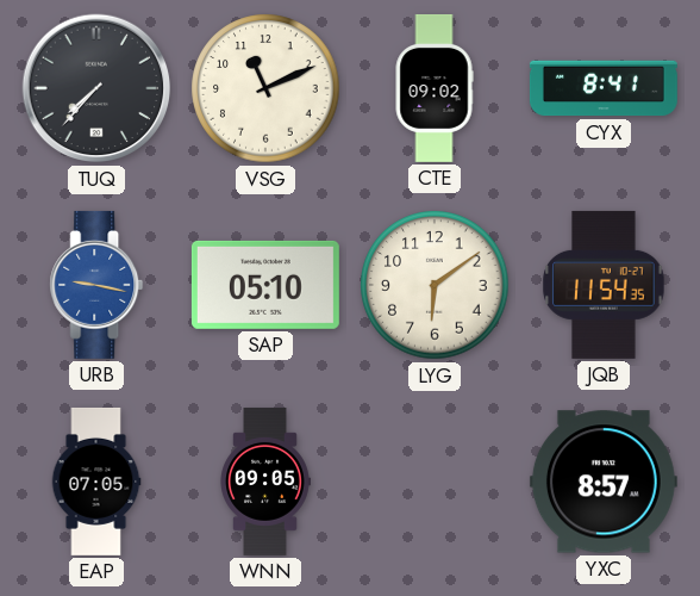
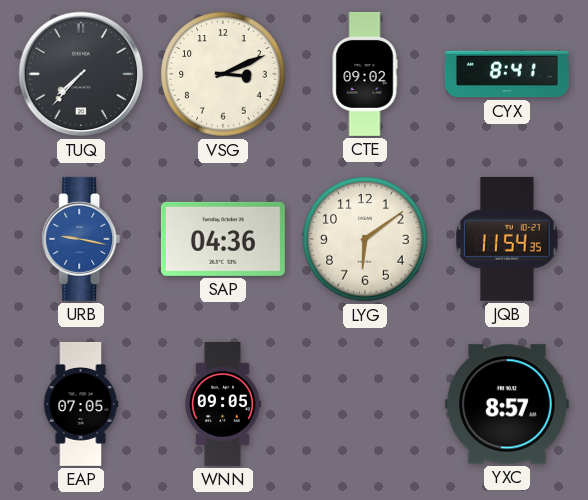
VSG: 11:11 -> 3:11
SAP: 05:10 -> 04:36
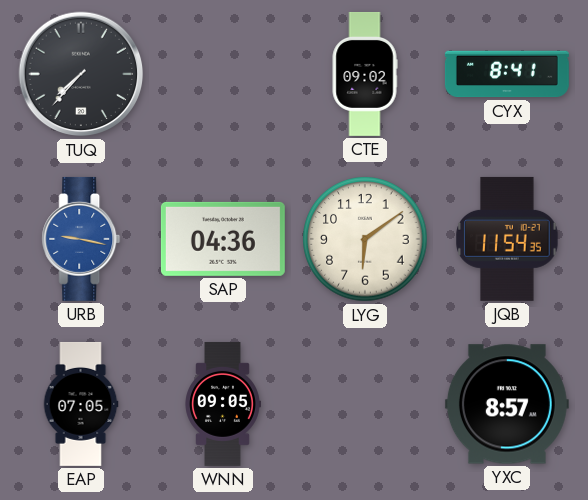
VSG: 3:11 -> none
